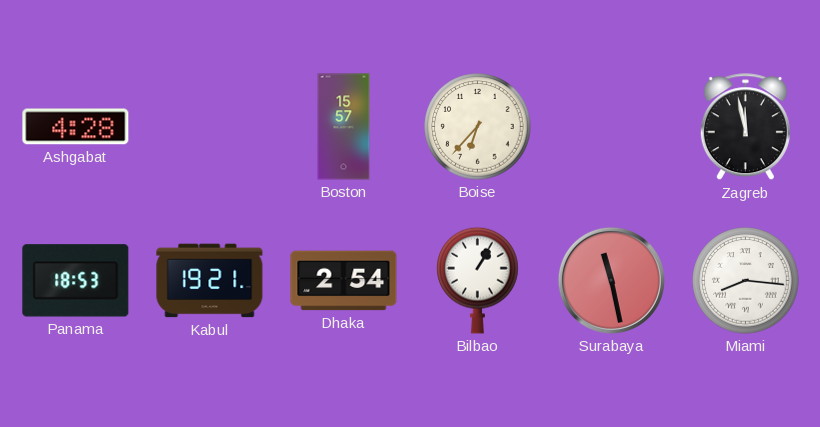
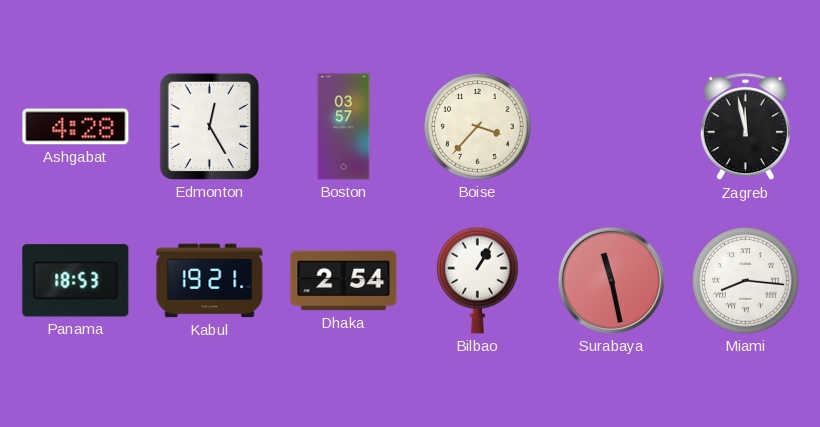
Edmonton: none -> 12:25
Boston: 15:57 -> 03:57
Boise: 6:37 -> 3:37
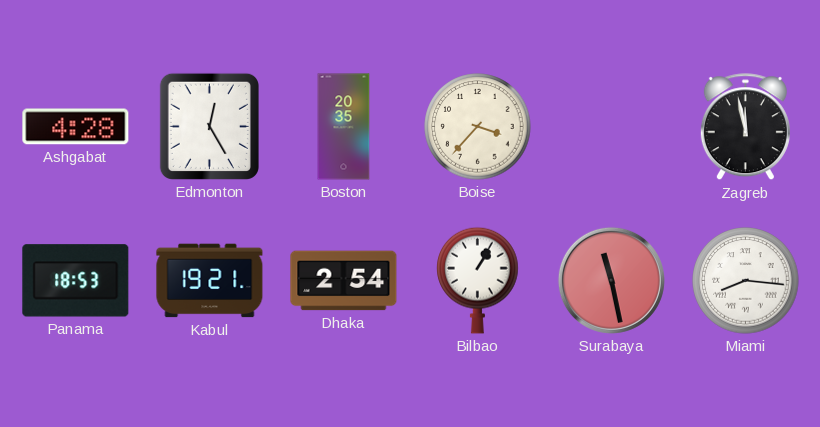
Boston: 03:57 -> 20:35
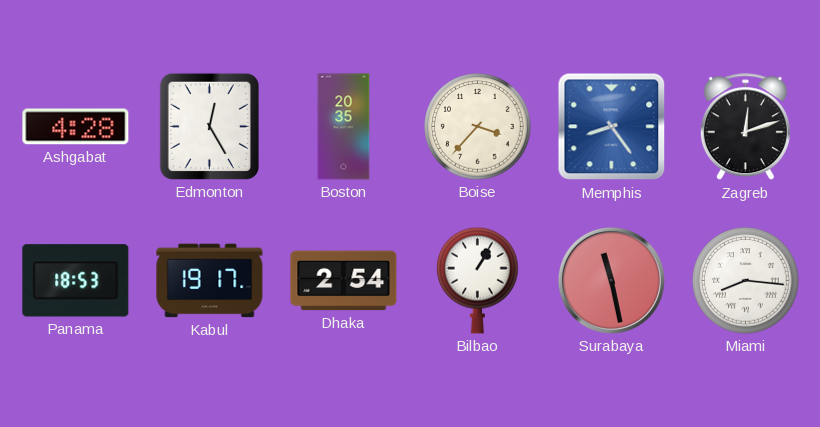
Memphis: none -> 8:24
Zagreb: 11:58 -> 12:12
Kabul: 19:21 -> 19:17
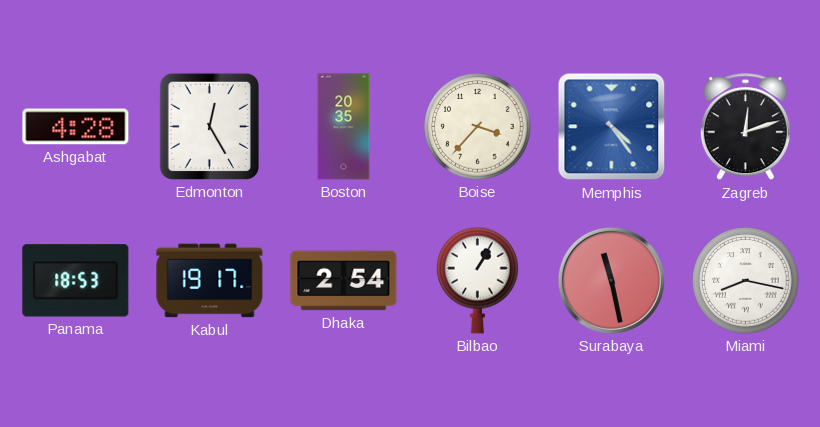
Memphis: 8:24 -> 4:24
Miami: 8:16 -> 8:17
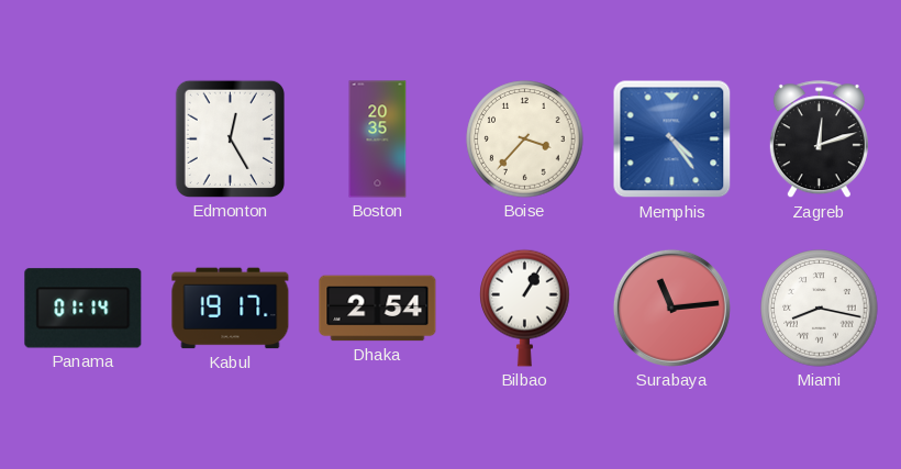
Ashgabat: 4:28 -> none
Panama: 18:53 -> 01:14
Surabaya: 11:28 -> 11:14
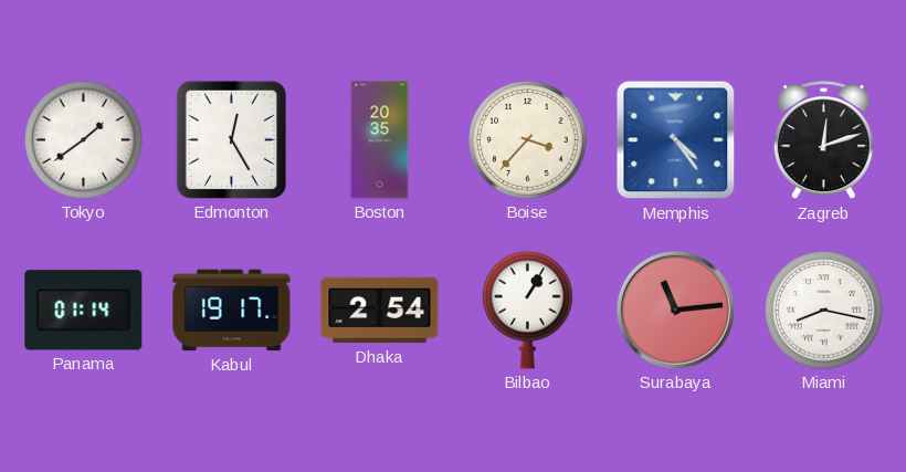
Tokyo: none -> 1:39
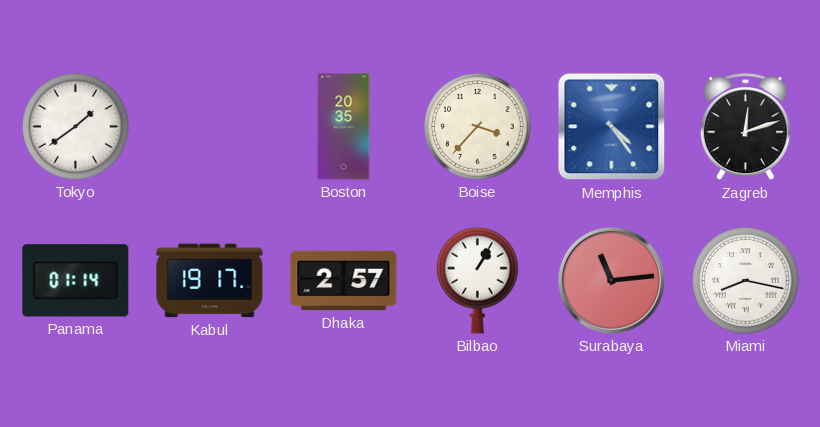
Edmonton: 12:25 -> none
Dhaka: 2:54 -> 2:57
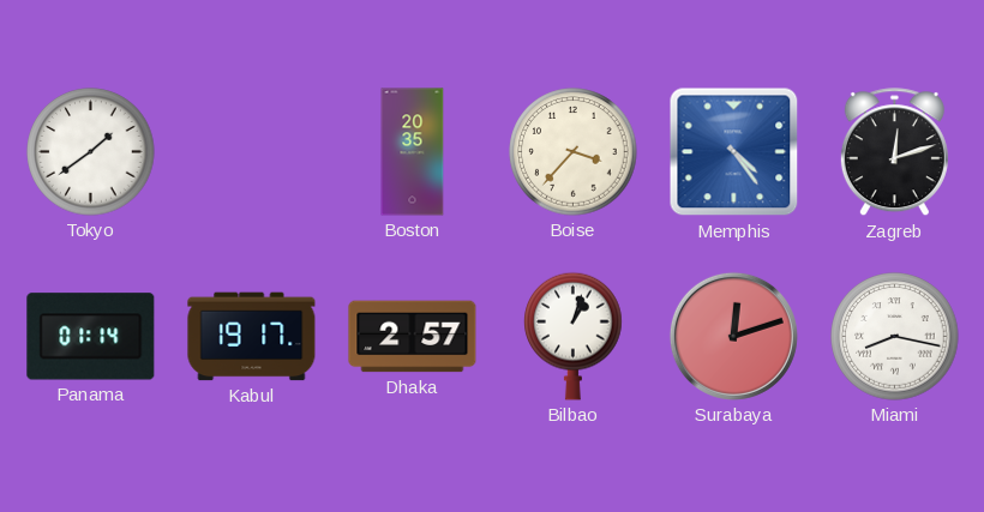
Bilbao: 1:05 -> 1:03
Surabaya: 11:14 -> 12:12
